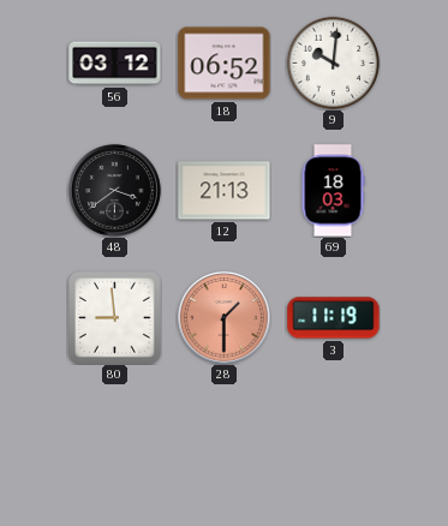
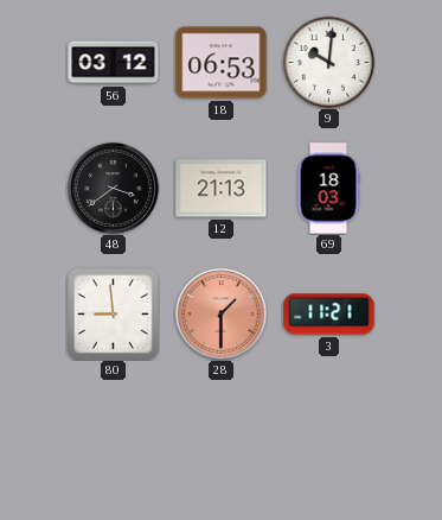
18: 06:52 -> 06:53
3: 11:19 -> 11:21
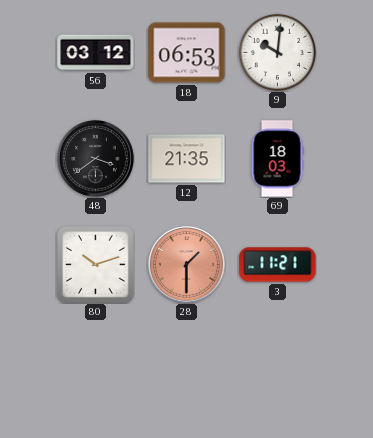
12: 21:13 -> 21:35
80: 8:59 -> 10:12
